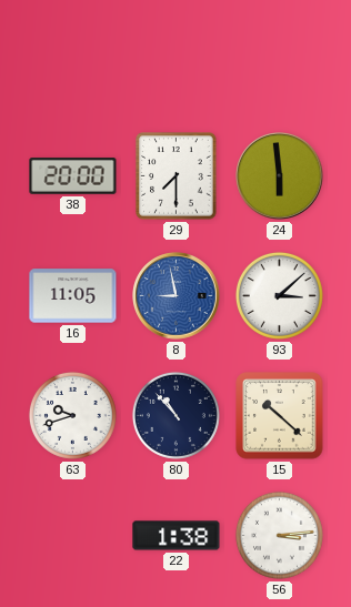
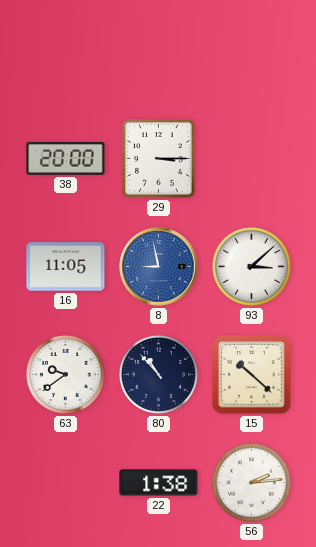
29: 7:30 -> 3:15
24: 5:59 -> none
63: 9:42 -> 9:39
56: 3:14 -> 2:14
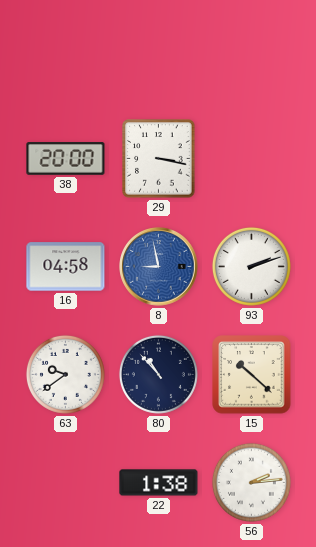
29: 3:15 -> 3:17
16: 11:05 -> 04:58
93: 3:08 -> 2:12
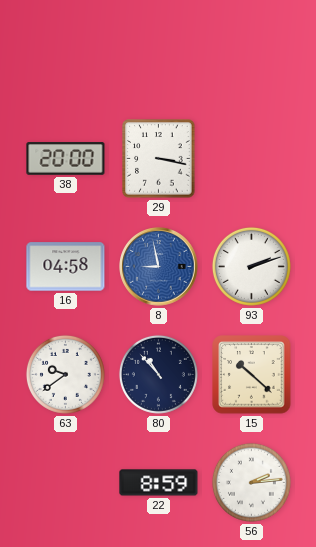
22: 1:38 -> 8:59
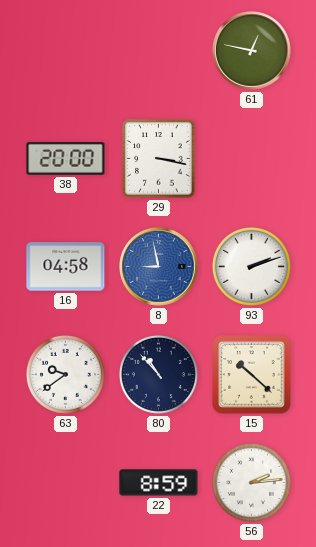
61: none -> 12:47
